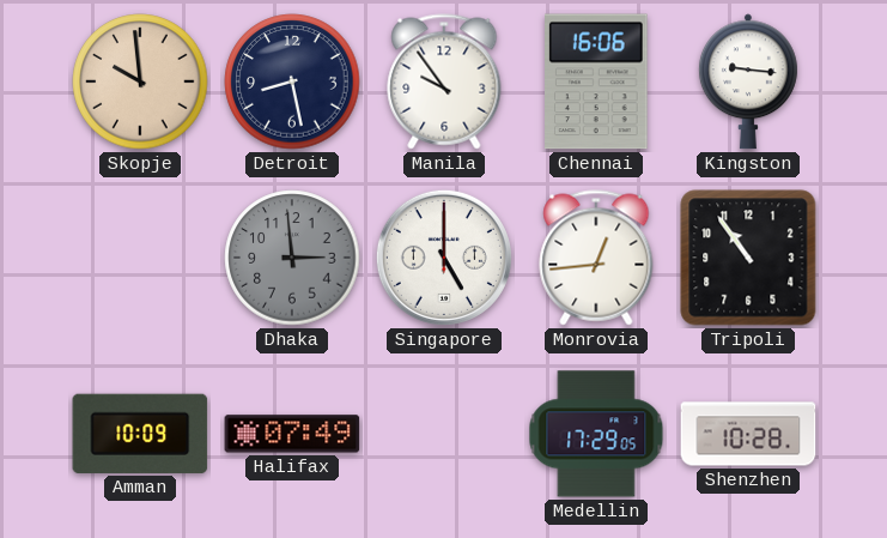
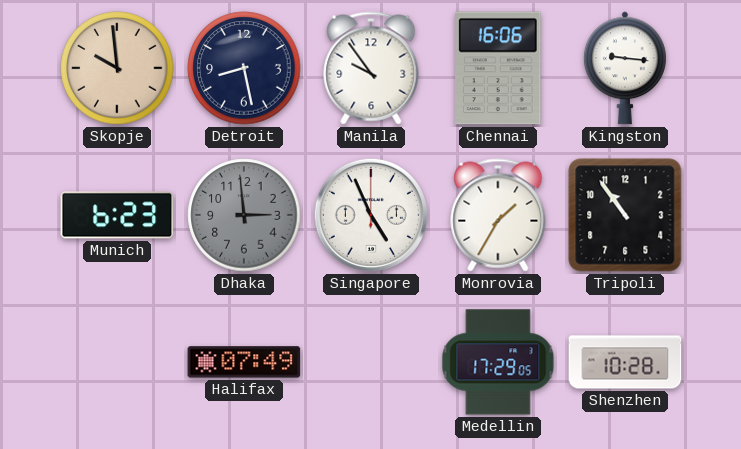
Munich: none -> 6:23
Singapore: 5:00 -> 4:56
Monrovia: 12:44 -> 1:35
Amman: 10:09 -> none
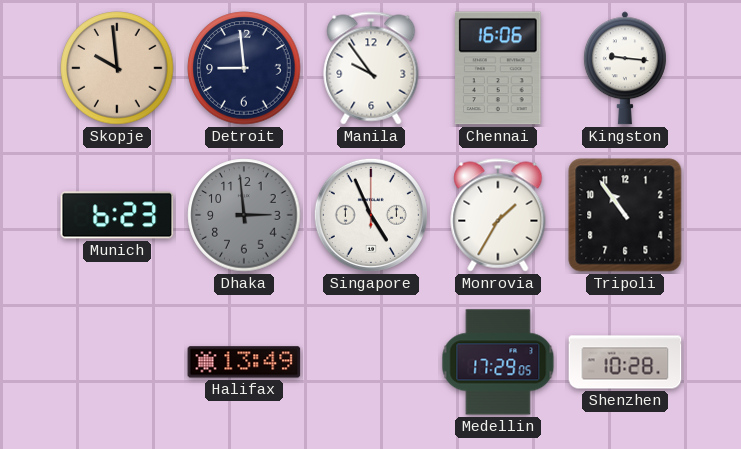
Detroit: 8:28 -> 8:59
Halifax: 07:49 -> 13:49
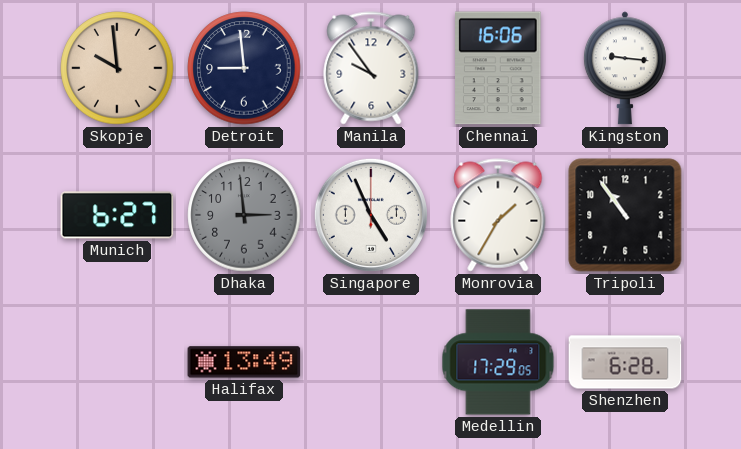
Munich: 6:23 -> 6:27
Shenzhen: 10:28 -> 6:28
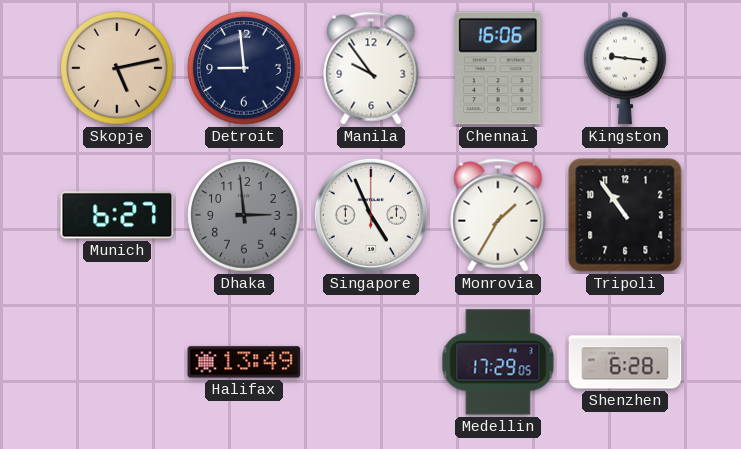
Skopje: 9:59 -> 5:13
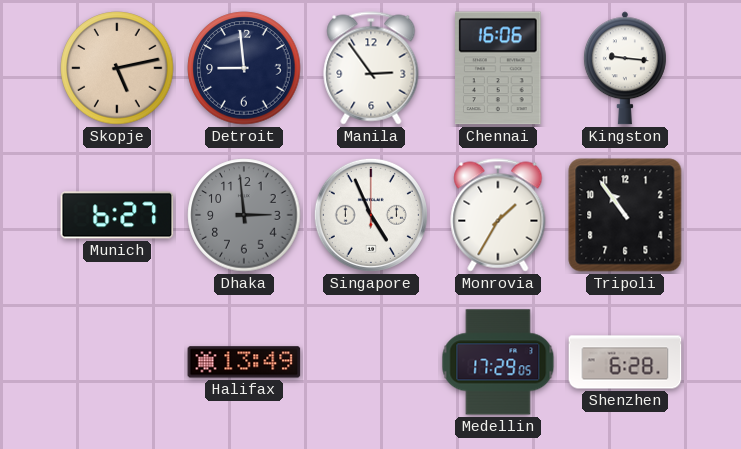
Manila: 9:54 -> 2:54
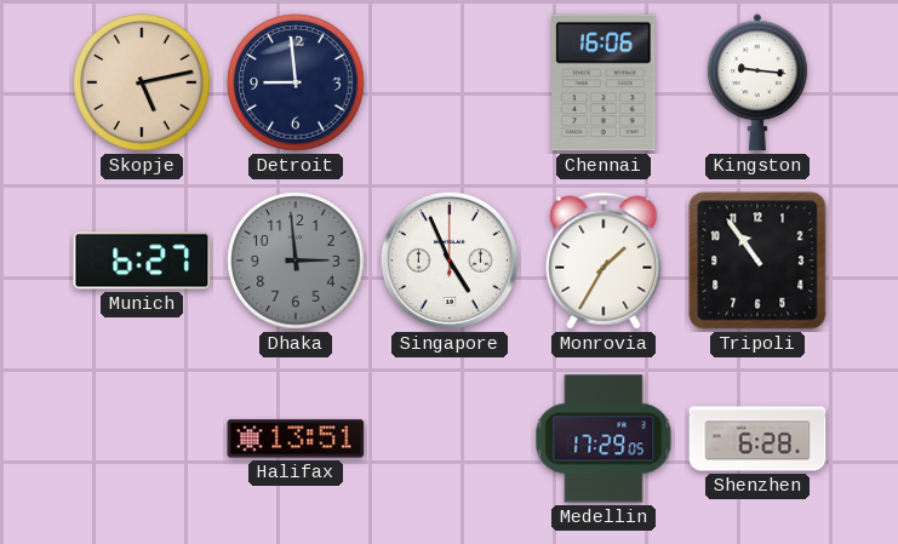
Manila: 2:54 -> none
Halifax: 13:49 -> 13:51
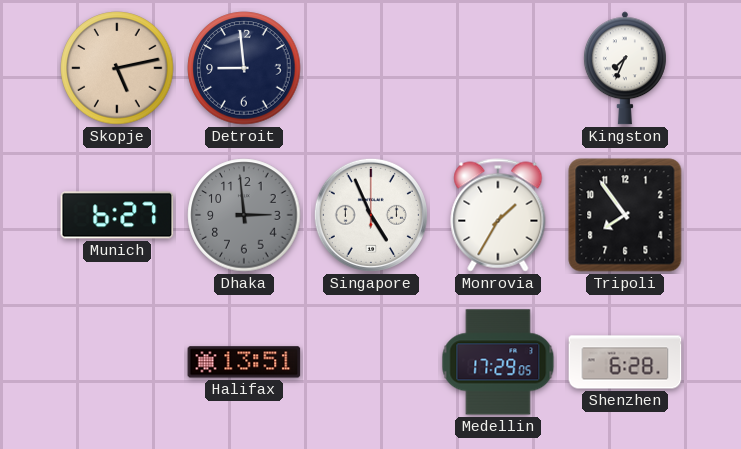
Chennai: 16:06 -> none
Kingston: 9:16 -> 7:34
Tripoli: 10:54 -> 7:54
